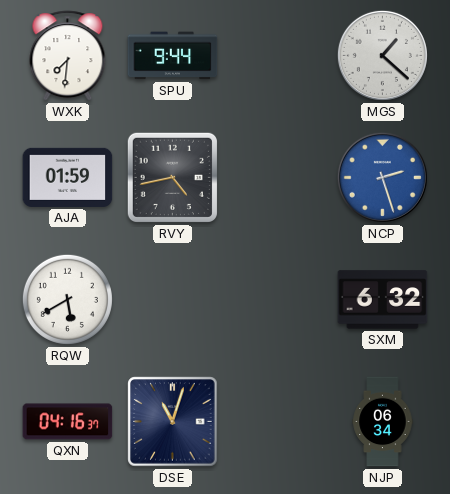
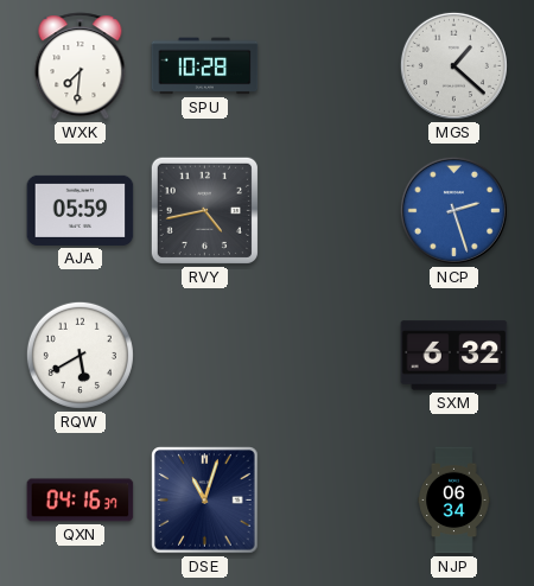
SPU: 9:44 -> 10:28
AJA: 01:59 -> 05:59
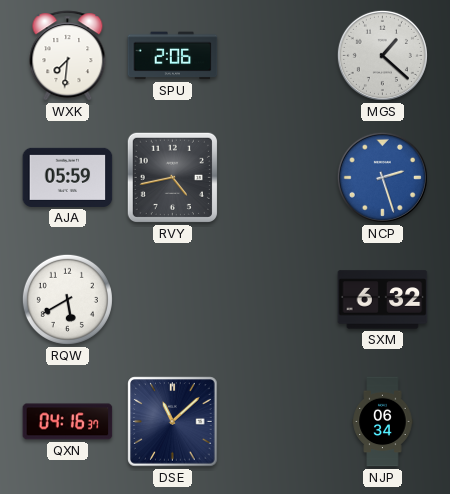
SPU: 10:28 -> 2:06
DSE: 11:03 -> 11:08
